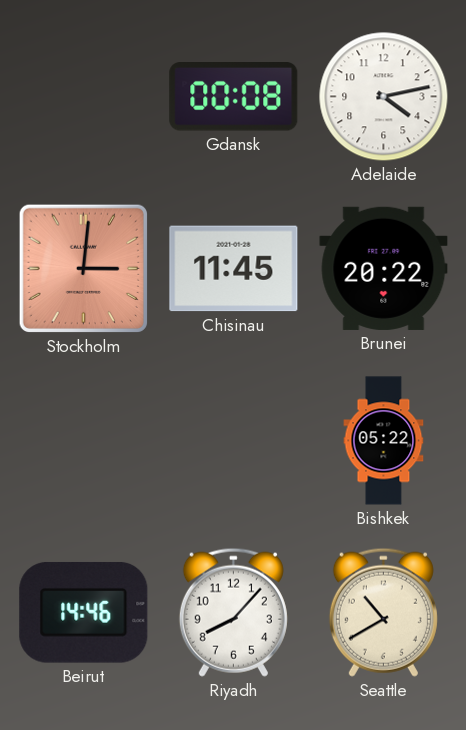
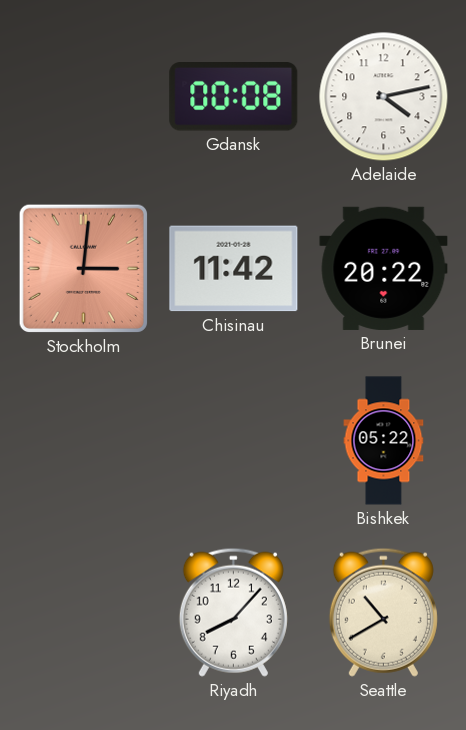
Chisinau: 11:45 -> 11:42
Beirut: 14:46 -> none
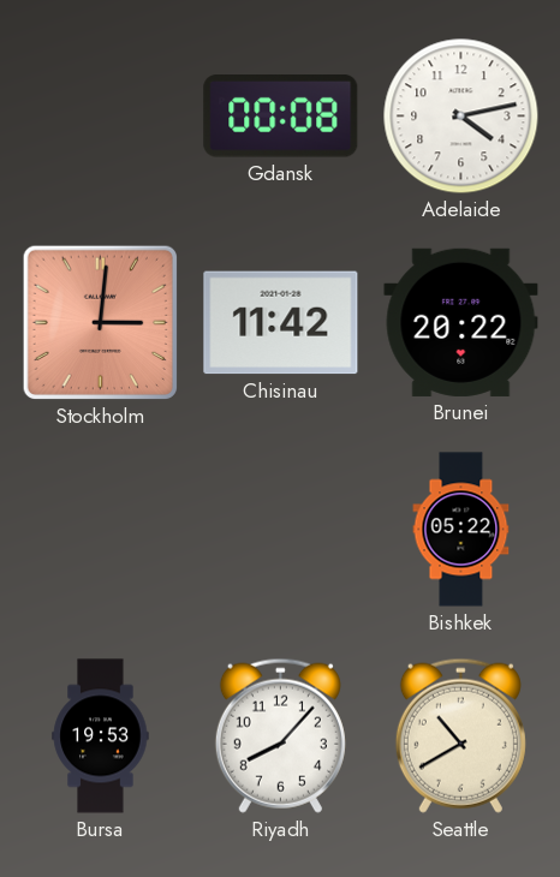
Bursa: none -> 19:53
